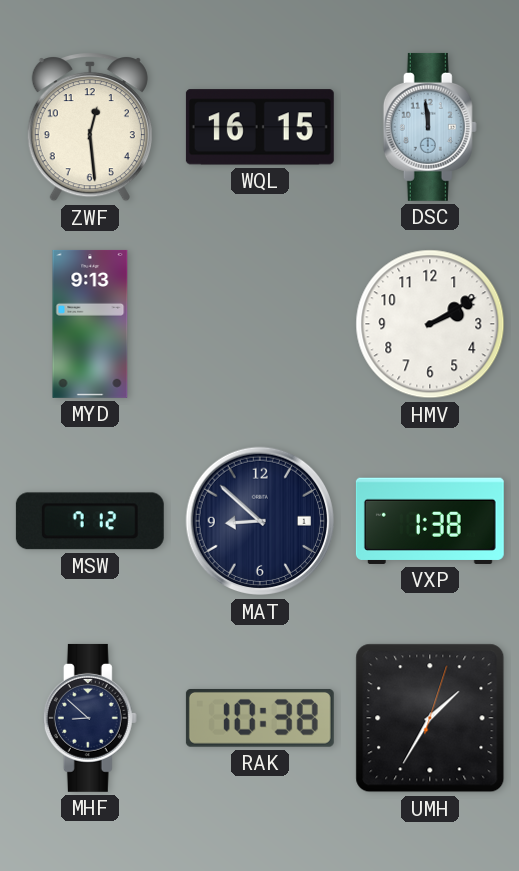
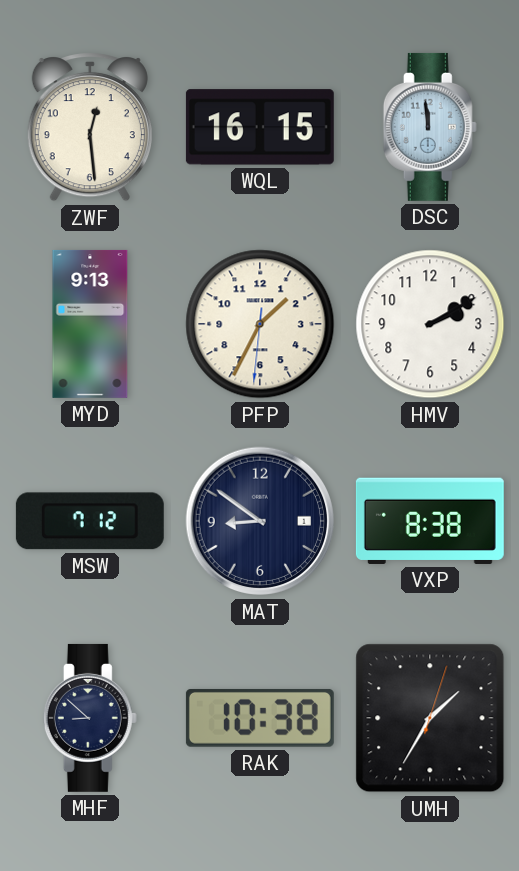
PFP: none -> 1:34
MAT: 8:52 -> 8:51
VXP: 1:38 -> 8:38
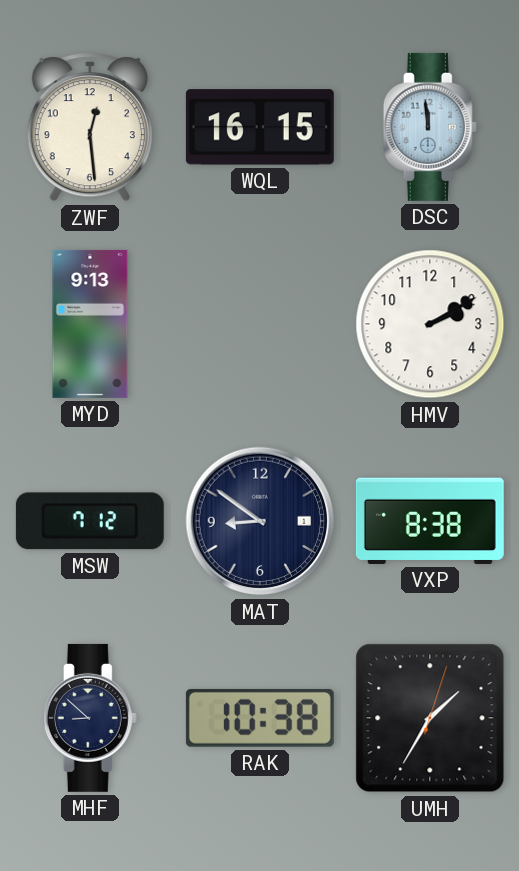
PFP: 1:34 -> none
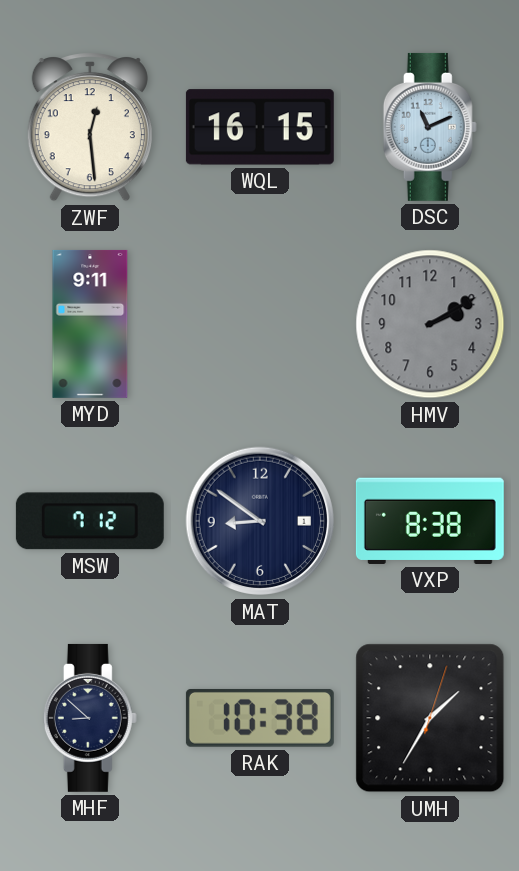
DSC: 11:59 -> 11:11
MYD: 9:13 -> 9:11
HMV dial: white -> grey
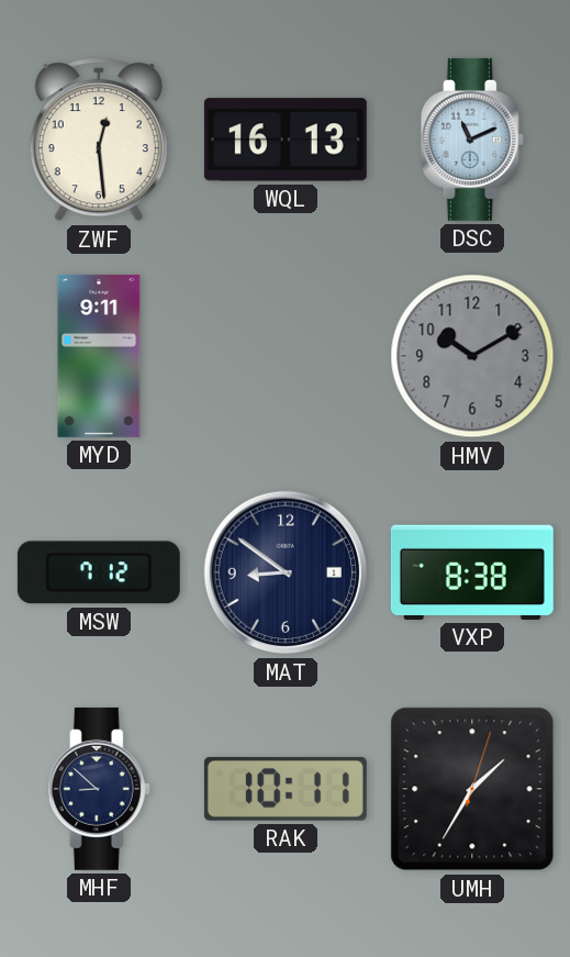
WQL: 16:15 -> 16:13
HMV: 2:10 -> 10:10
RAK: 10:38 -> 10:11
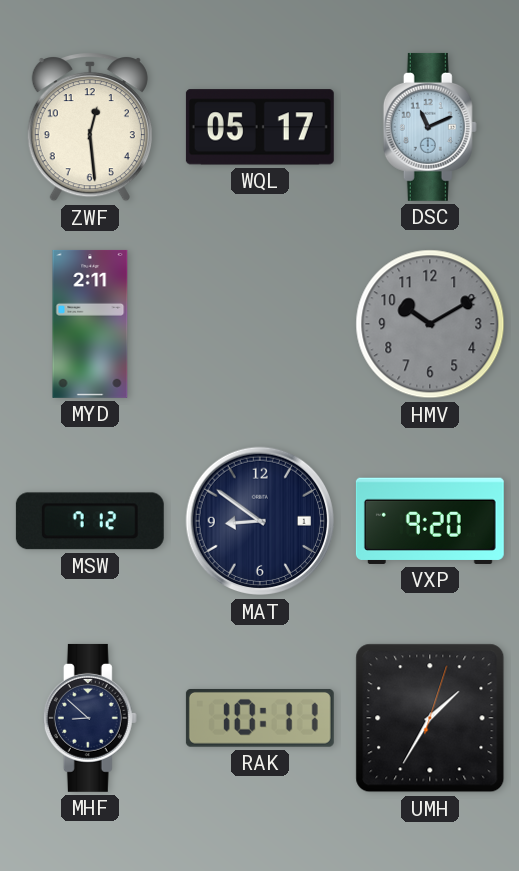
WQL: 16:13 -> 05:17
MYD: 9:11 -> 2:11
VXP: 8:38 -> 9:20
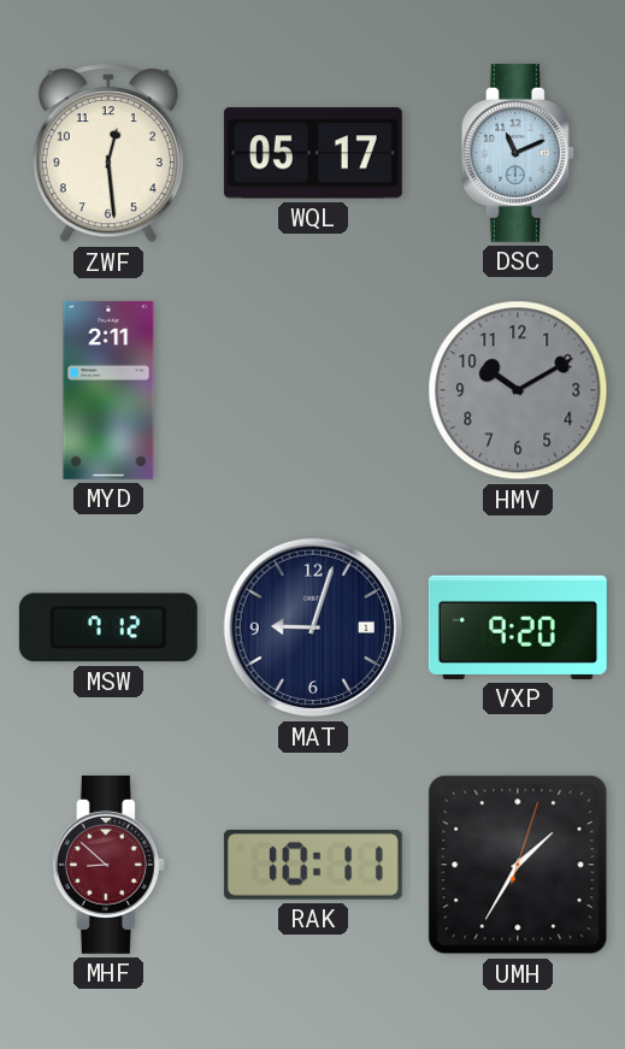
MAT: 8:51 -> 9:03
MHF dial: navy -> burgundy
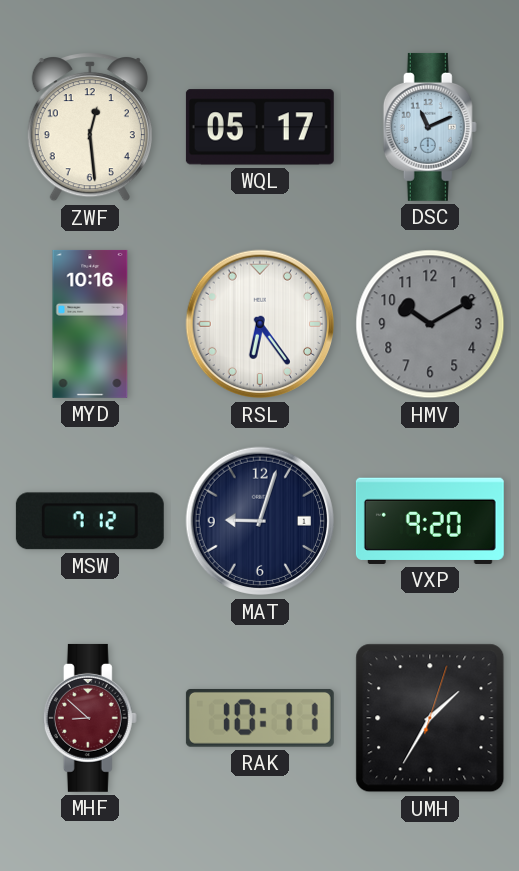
MYD: 2:11 -> 10:16
RSL: none -> 6:24
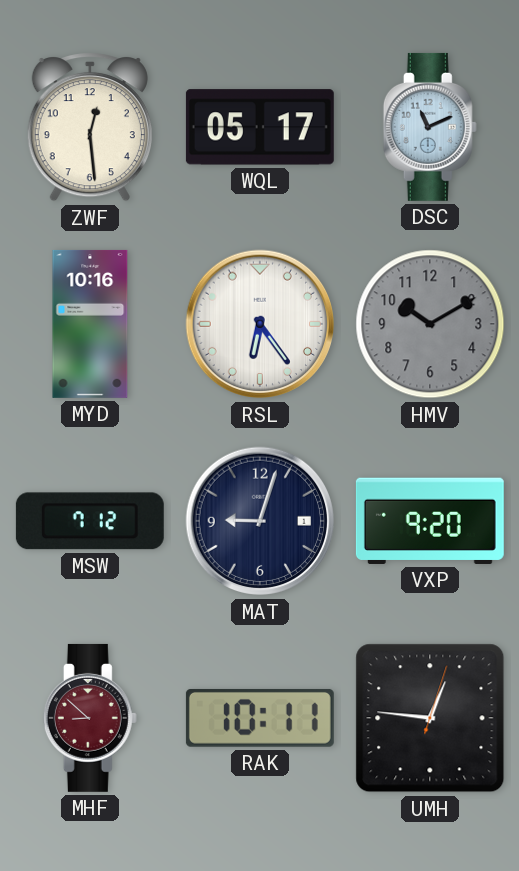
UMH: 1:35 -> 12:46
